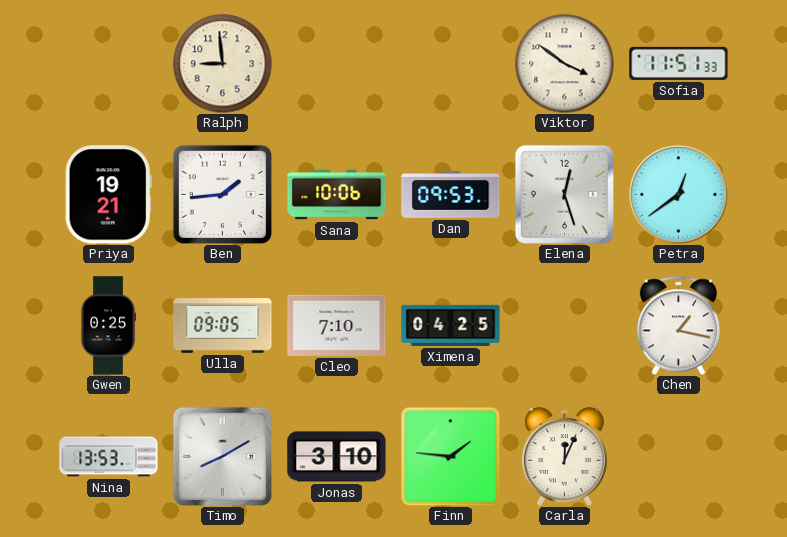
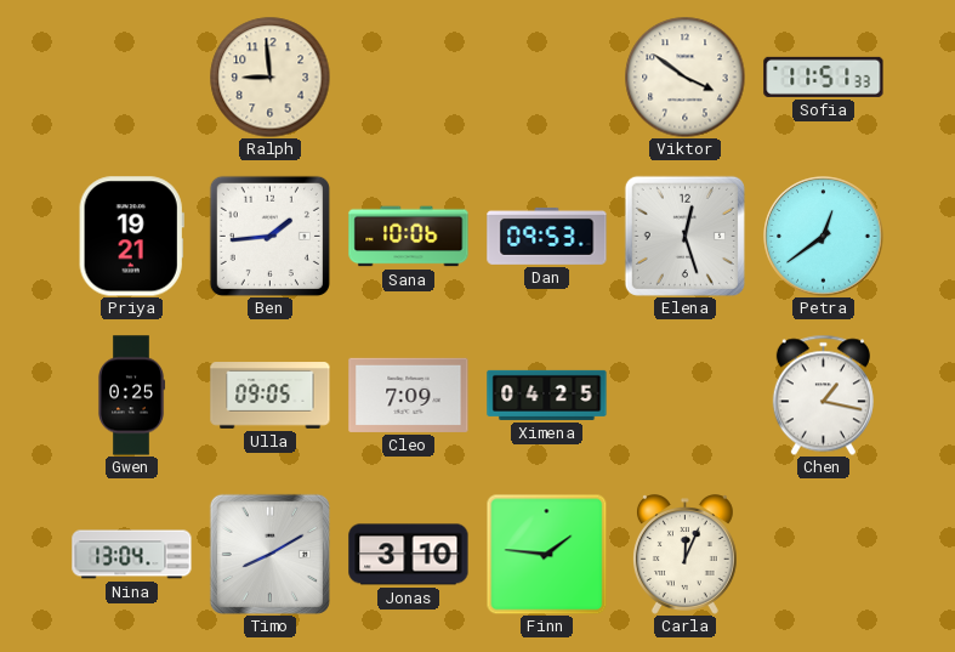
Cleo: 7:10 -> 7:09
Nina: 13:53 -> 13:04
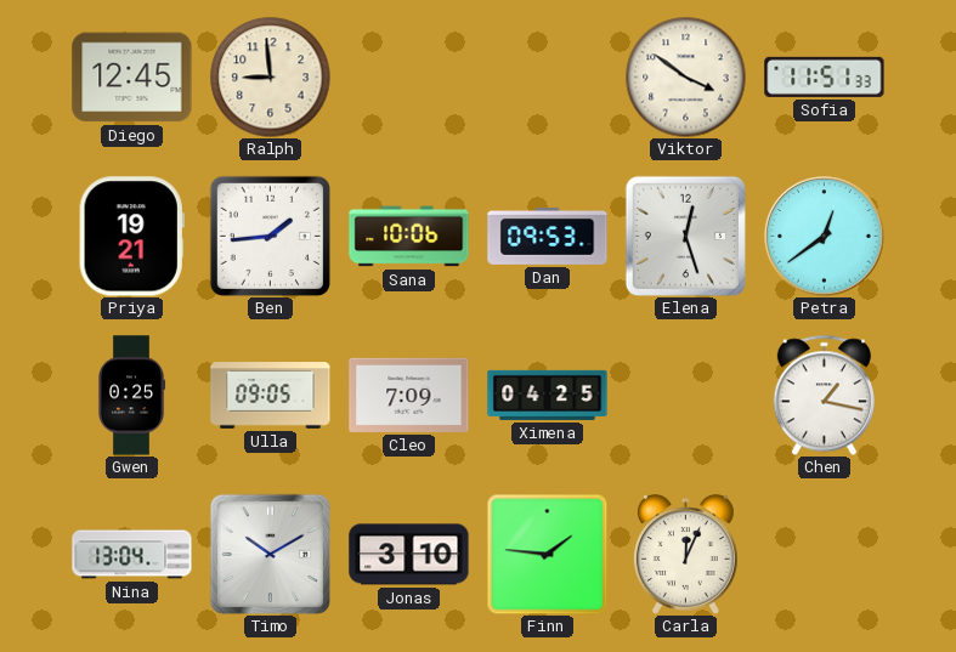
Diego: none -> 12:45
Timo: 8:10 -> 10:10
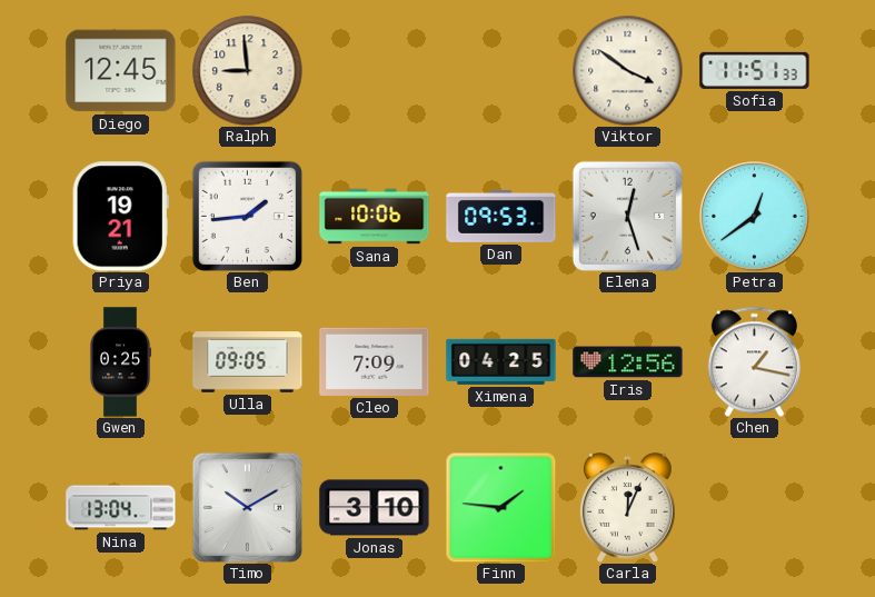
Iris: none -> 12:56
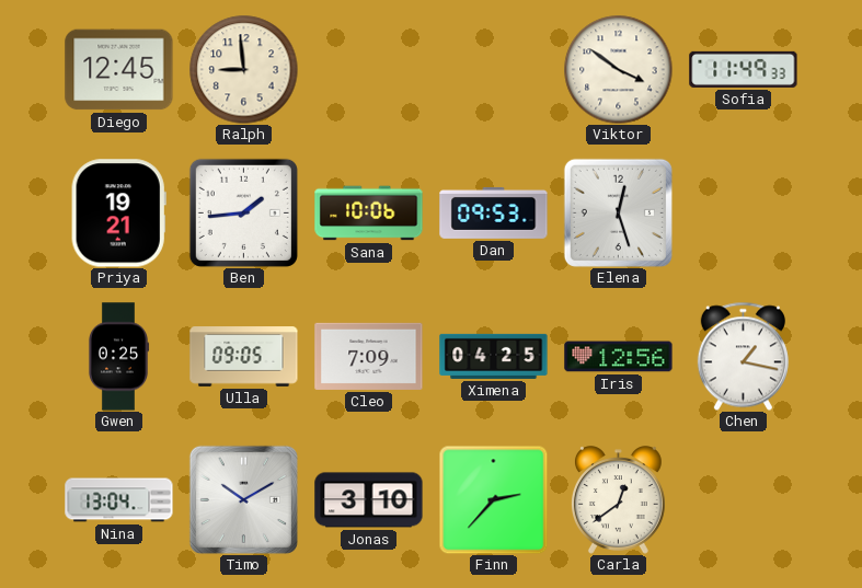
Sofia: 11:51 -> 11:49
Petra: 12:39 -> none
Finn: 1:46 -> 2:37
Carla: 12:04 -> 12:39
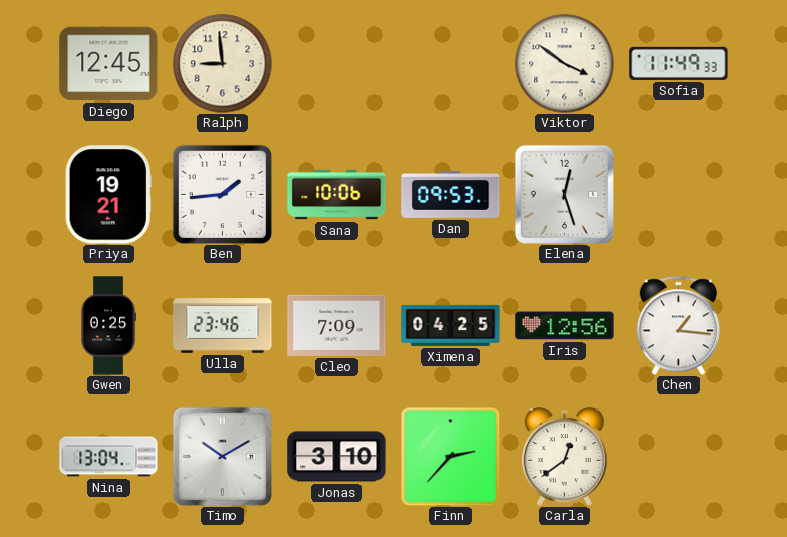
Ulla: 09:05 -> 23:46
Chen: 1:17 -> 1:16
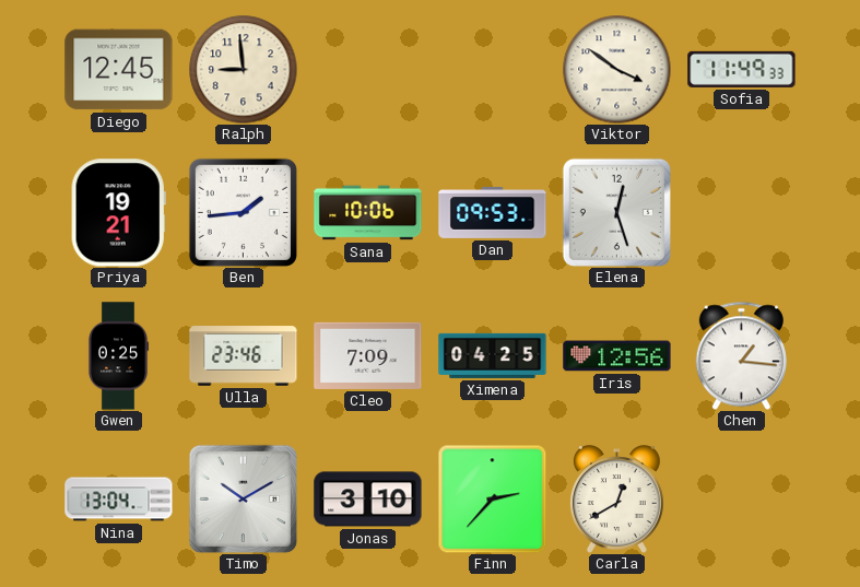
Carla: 12:39 -> 12:40
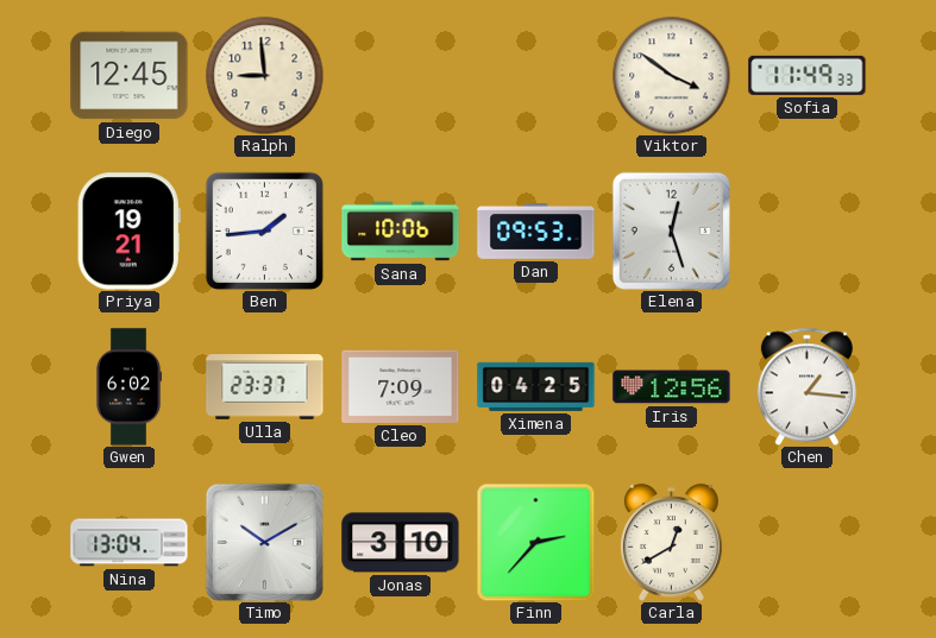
Gwen: 0:25 -> 6:02
Ulla: 23:46 -> 23:37
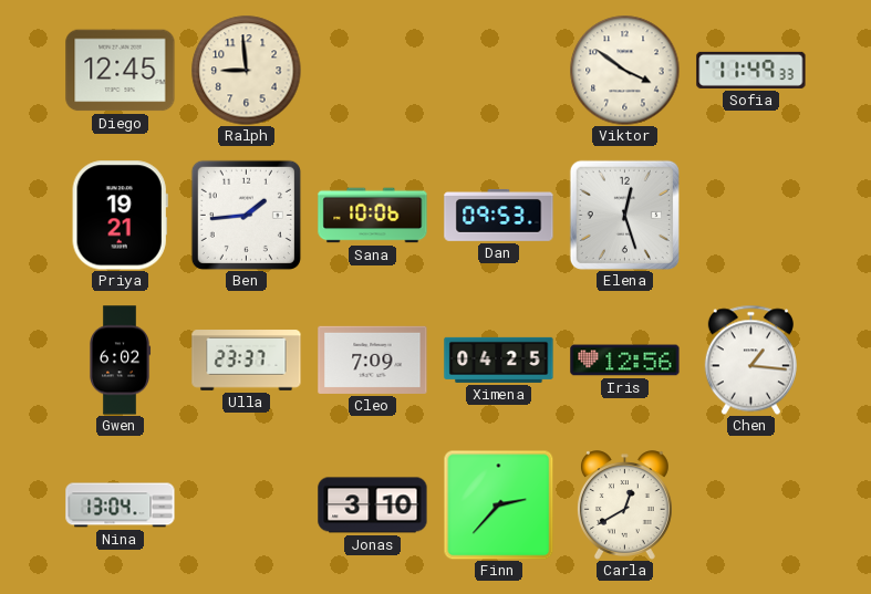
Timo: 10:10 -> none
